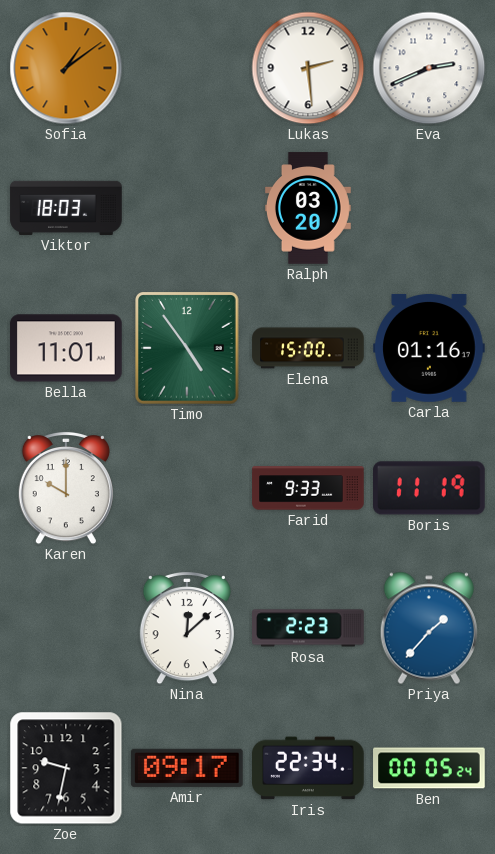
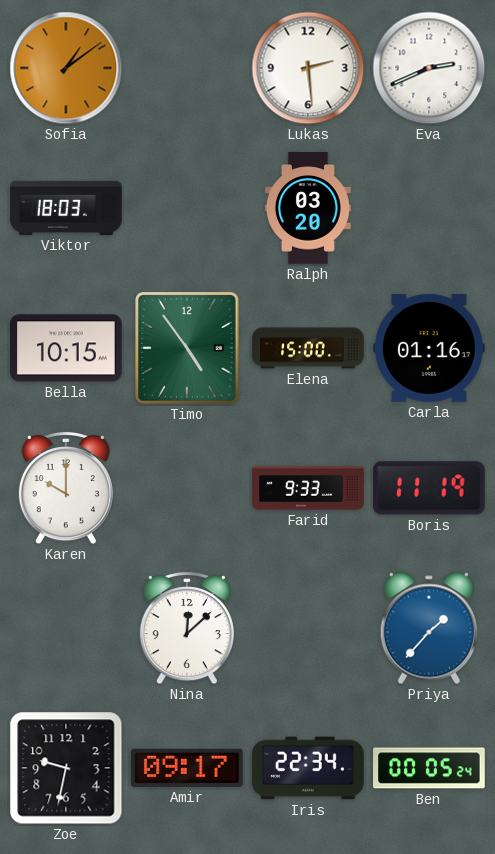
Bella: 11:01 -> 10:15
Rosa: 2:23 -> none
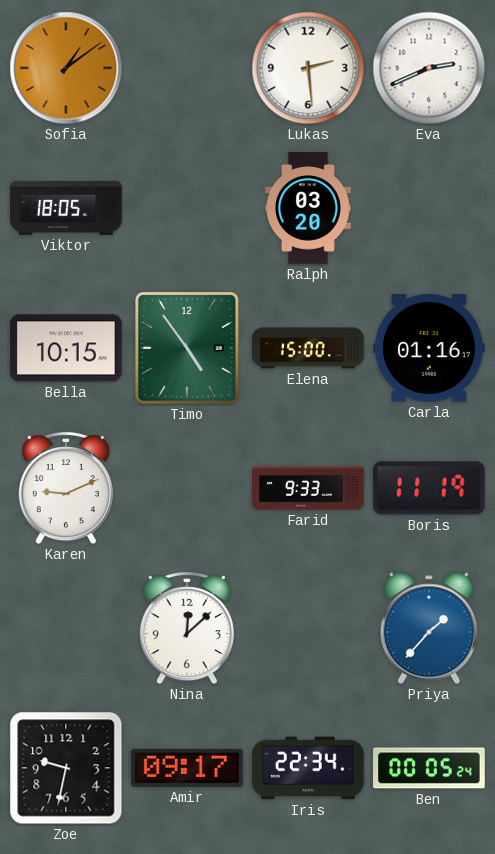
Viktor: 18:03 -> 18:05
Karen: 10:00 -> 9:11
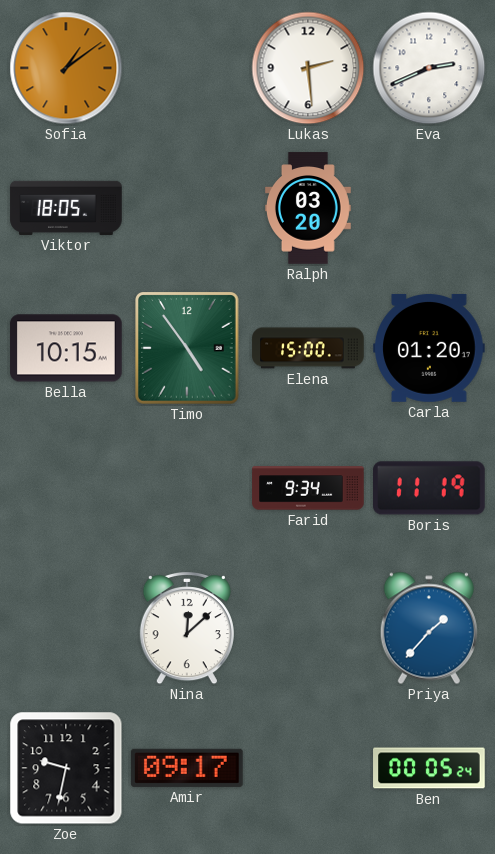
Carla: 01:16 -> 01:20
Karen: 9:11 -> none
Farid: 9:33 -> 9:34
Iris: 22:34 -> none
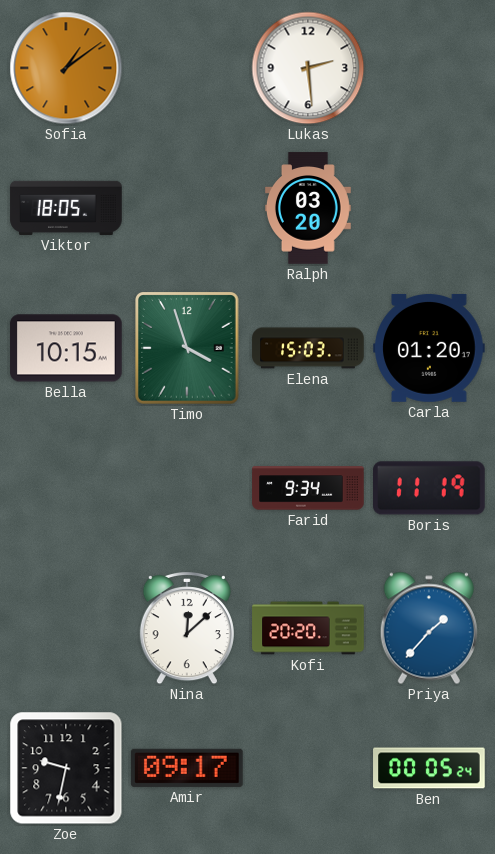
Eva: 2:41 -> none
Timo: 4:54 -> 3:57
Elena: 15:00 -> 15:03
Kofi: none -> 20:20
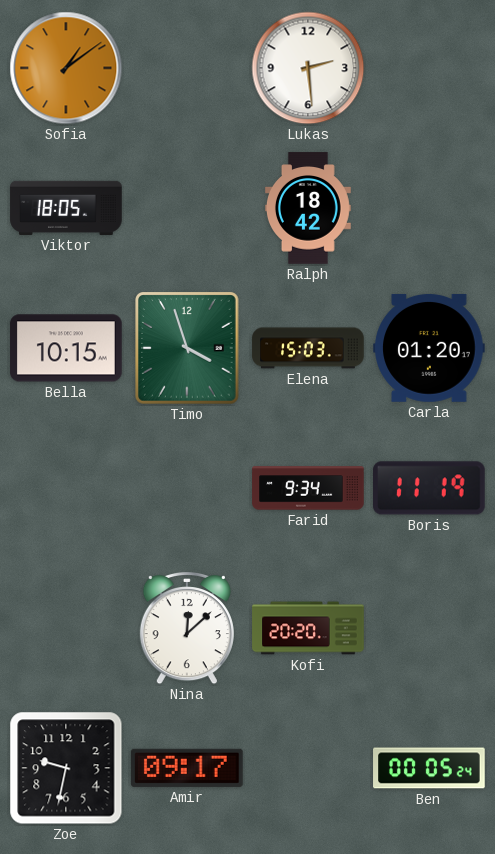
Ralph: 03:20 -> 18:42
Priya: 1:37 -> none
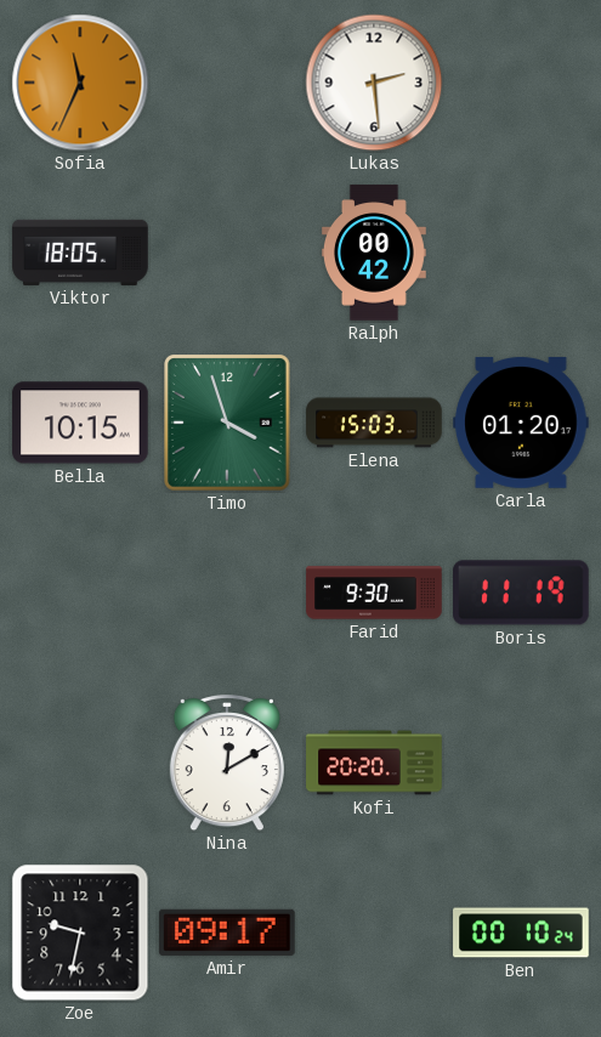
Sofia: 1:09 -> 11:34
Ralph: 18:42 -> 00:42
Farid: 9:34 -> 9:30
Nina: 12:08 -> 12:10
Ben: 00:05 -> 00:10
